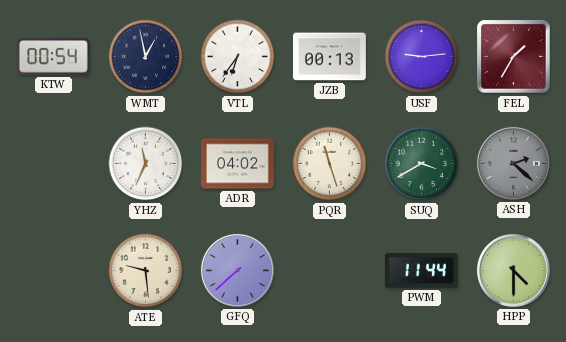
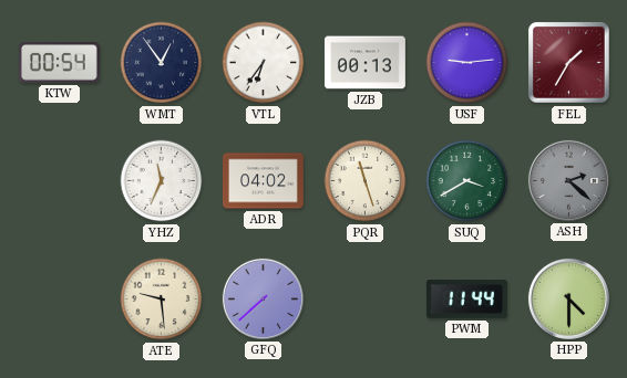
WMT: 12:58 -> 12:54
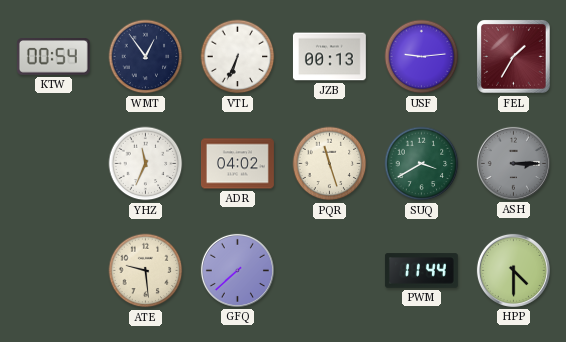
VTL: 6:36 -> 6:34
ASH: 2:22 -> 3:15
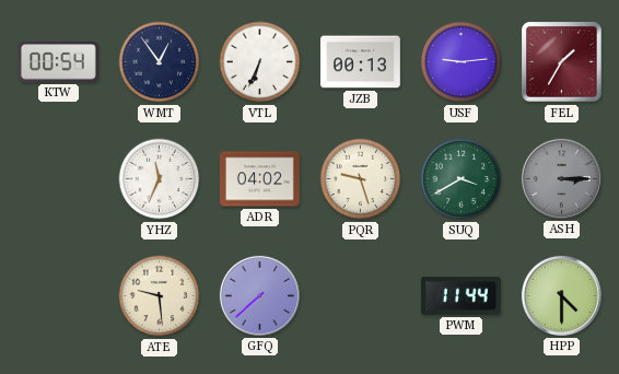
PQR: 11:27 -> 9:27
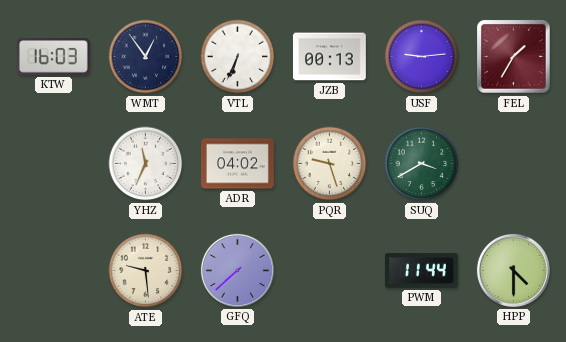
KTW: 00:54 -> 16:03
ASH: 3:15 -> none
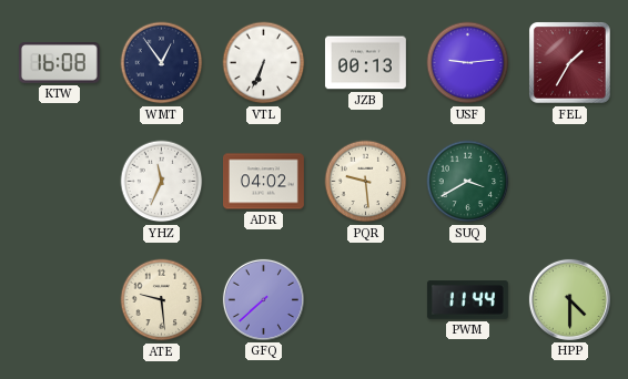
KTW: 16:03 -> 16:08
PQR: 9:27 -> 9:29
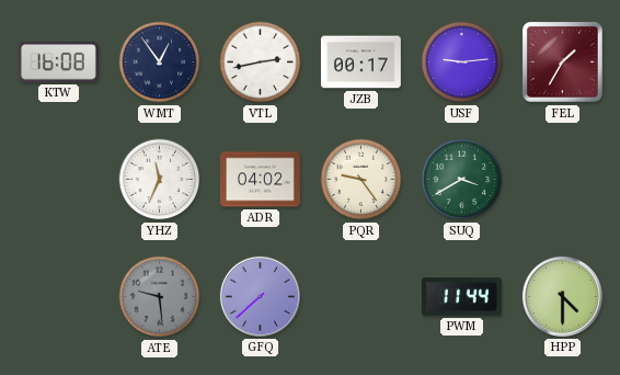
VTL: 6:34 -> 2:43
JZB: 00:13 -> 00:17
PQR: 9:29 -> 9:24
ATE dial: cream -> grey
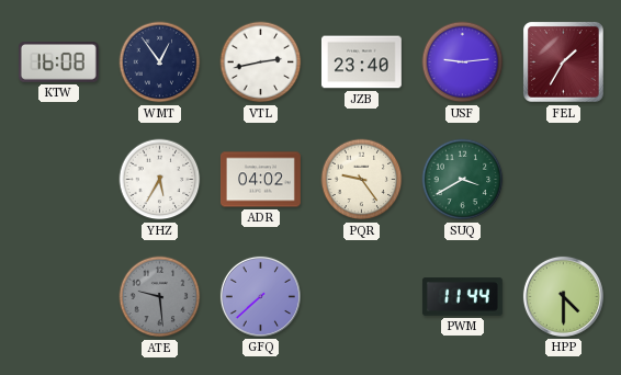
JZB: 00:17 -> 23:40
YHZ: 11:34 -> 5:35
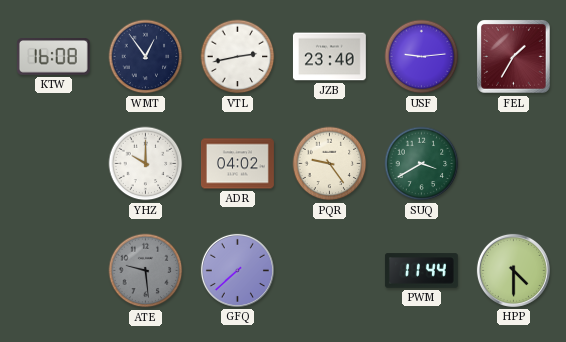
YHZ: 5:35 -> 10:00
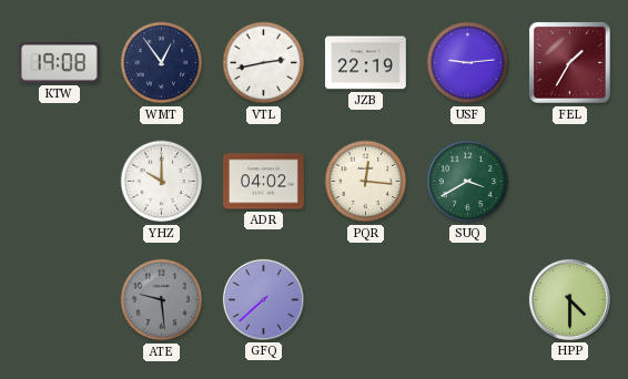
KTW: 16:08 -> 19:08
JZB: 23:40 -> 22:19
PQR: 9:24 -> 12:16
PWM: 11:44 -> none
